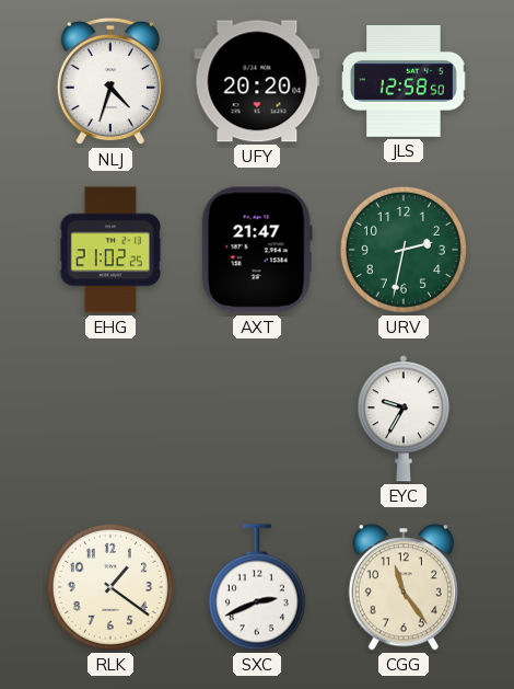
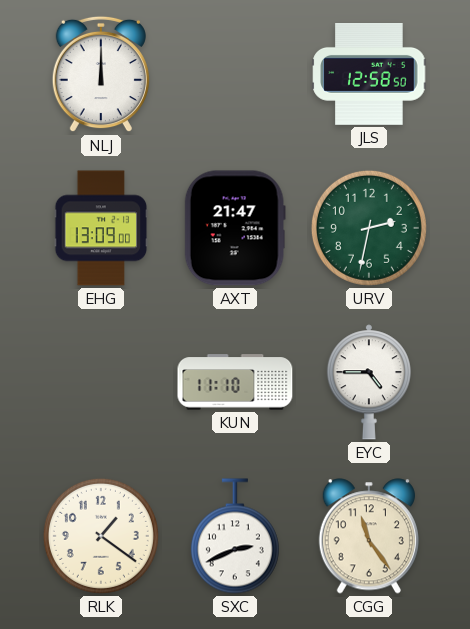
NLJ: 4:33 -> 12:00
UFY: 20:20 -> none
EHG: 21:02 -> 13:09
KUN: none -> 11:10
EYC: 9:35 -> 4:45
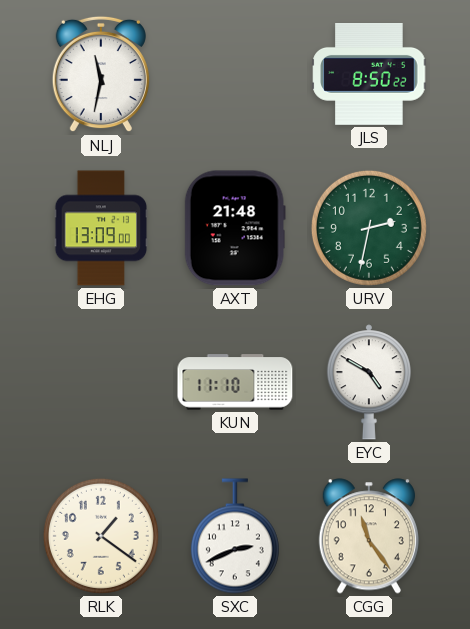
NLJ: 12:00 -> 11:32
JLS: 12:58 -> 8:50
AXT: 21:47 -> 21:48
EYC: 4:45 -> 4:50
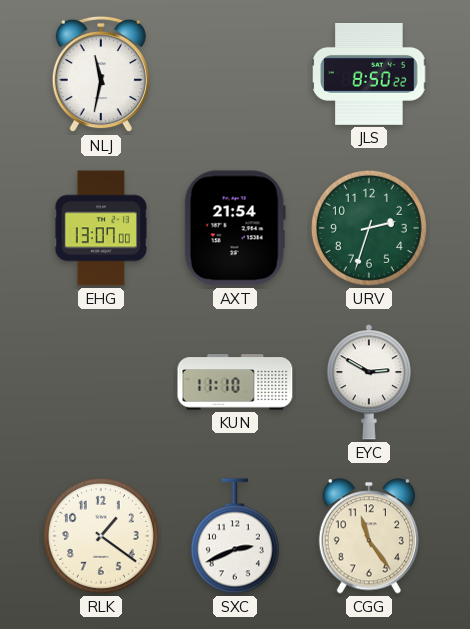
EHG: 13:09 -> 13:07
AXT: 21:48 -> 21:54
URV: 2:32 -> 2:33
EYC: 4:50 -> 2:50
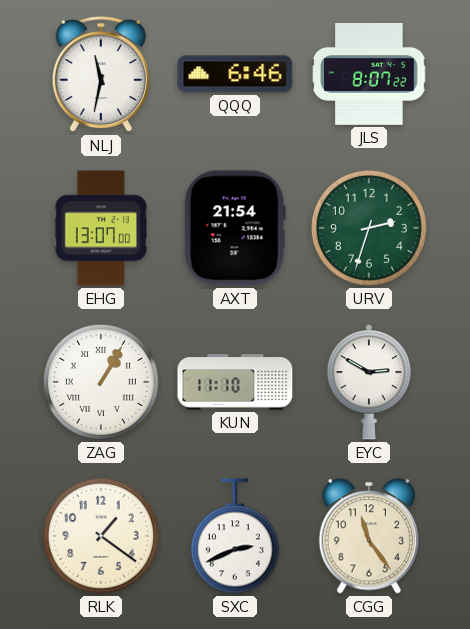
QQQ: none -> 6:46
JLS: 8:50 -> 8:07
ZAG: none -> 1:05
